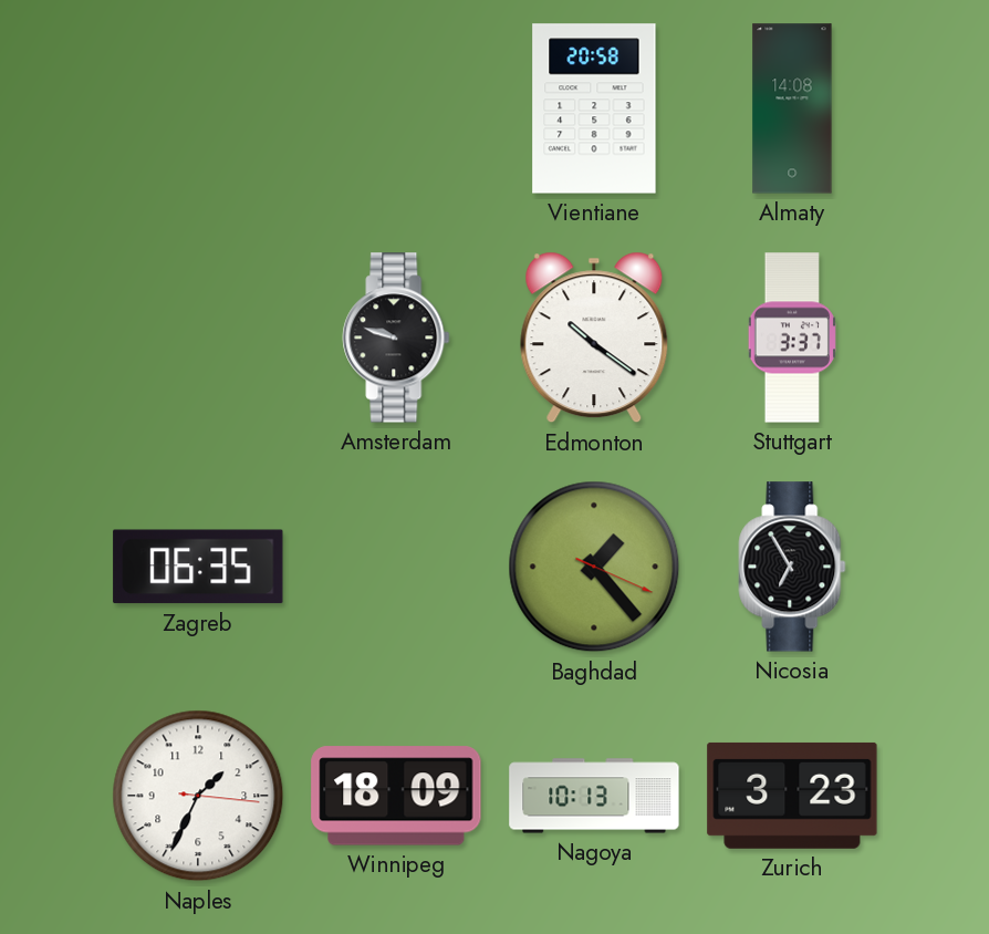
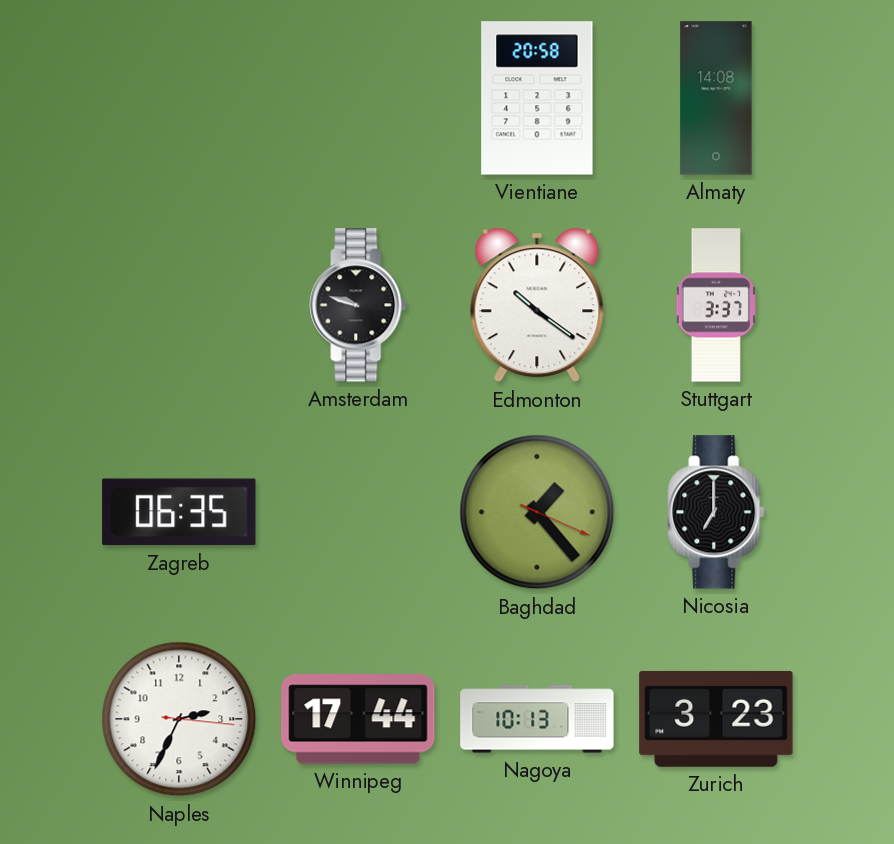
Nicosia: 6:55 -> 7:00
Naples: 1:34 -> 2:34
Winnipeg: 18:09 -> 17:44
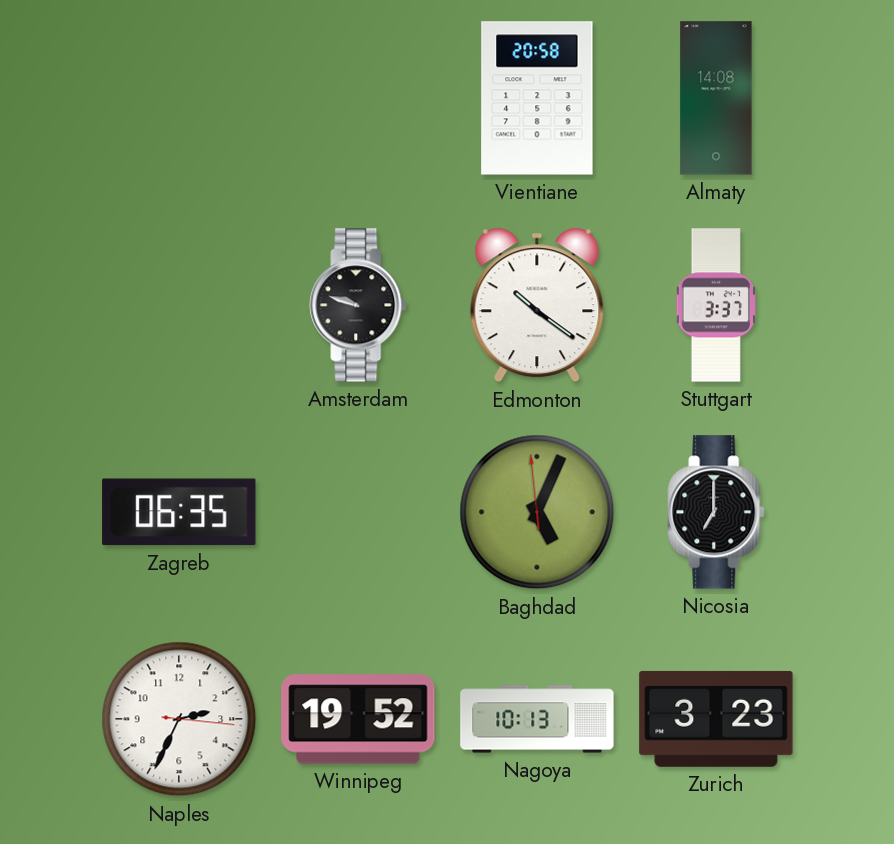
Baghdad: 1:23 -> 5:03
Winnipeg: 17:44 -> 19:52
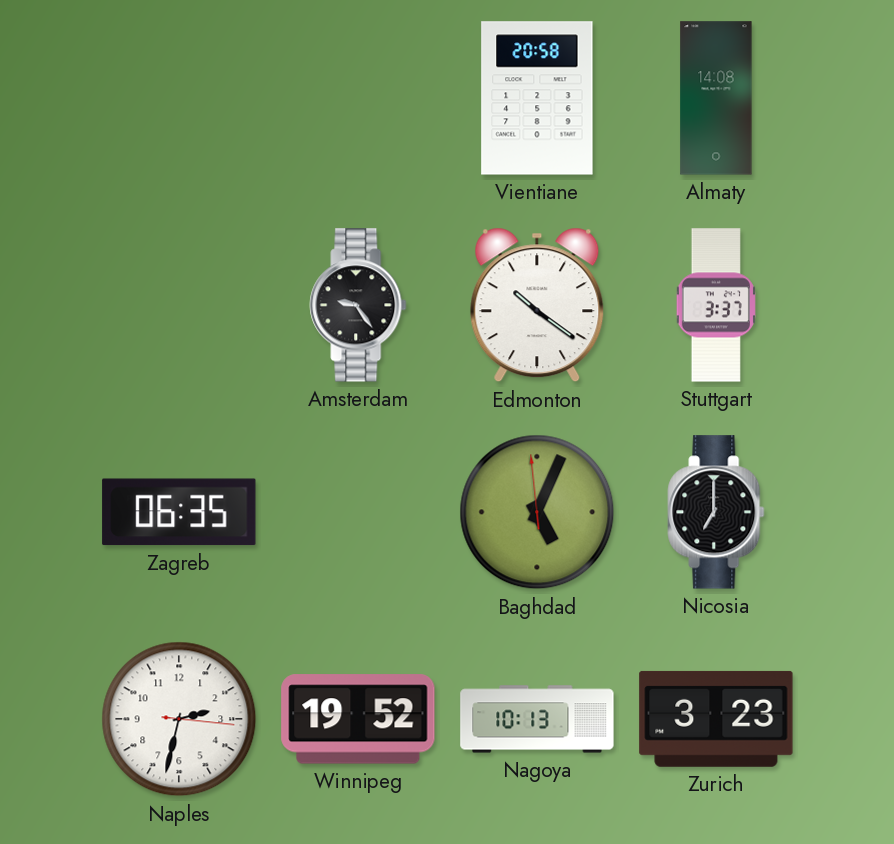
Amsterdam: 9:48 -> 9:24
Naples: 2:34 -> 2:32
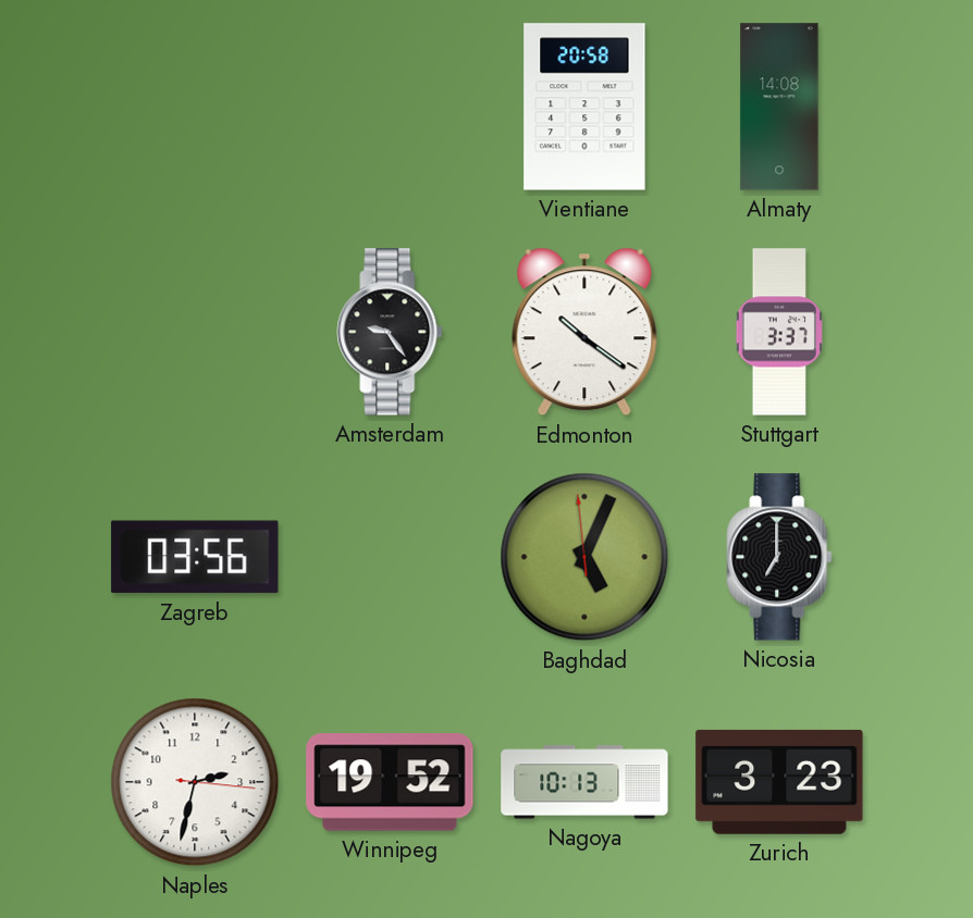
Zagreb: 06:35 -> 03:56
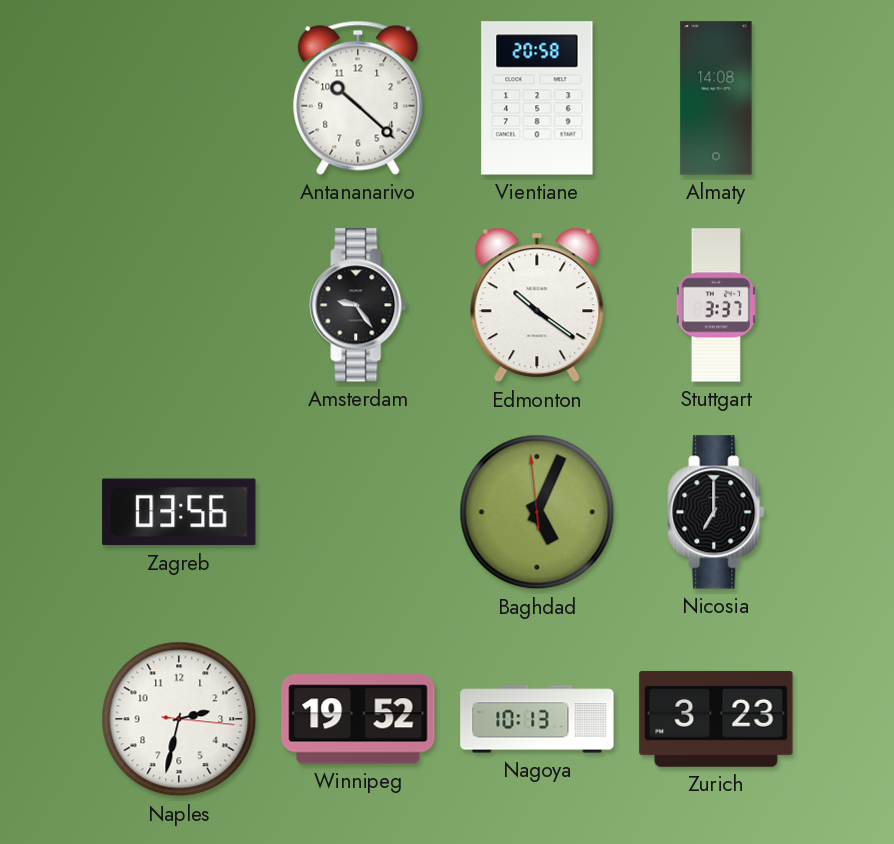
Antananarivo: none -> 10:22
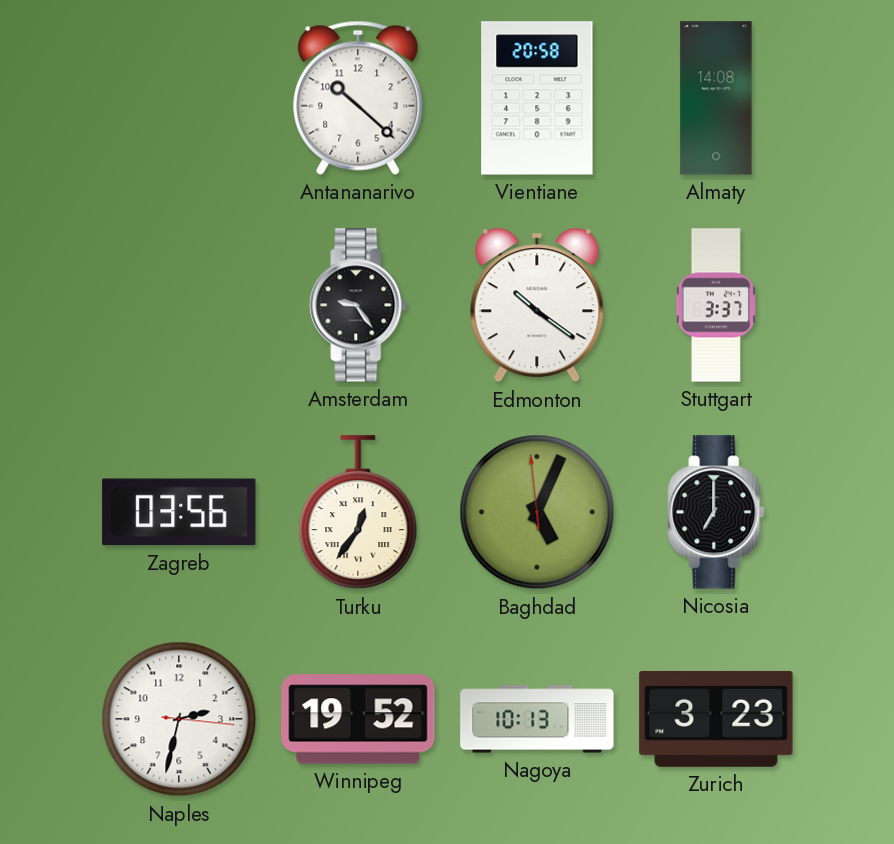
Turku: none -> 12:36
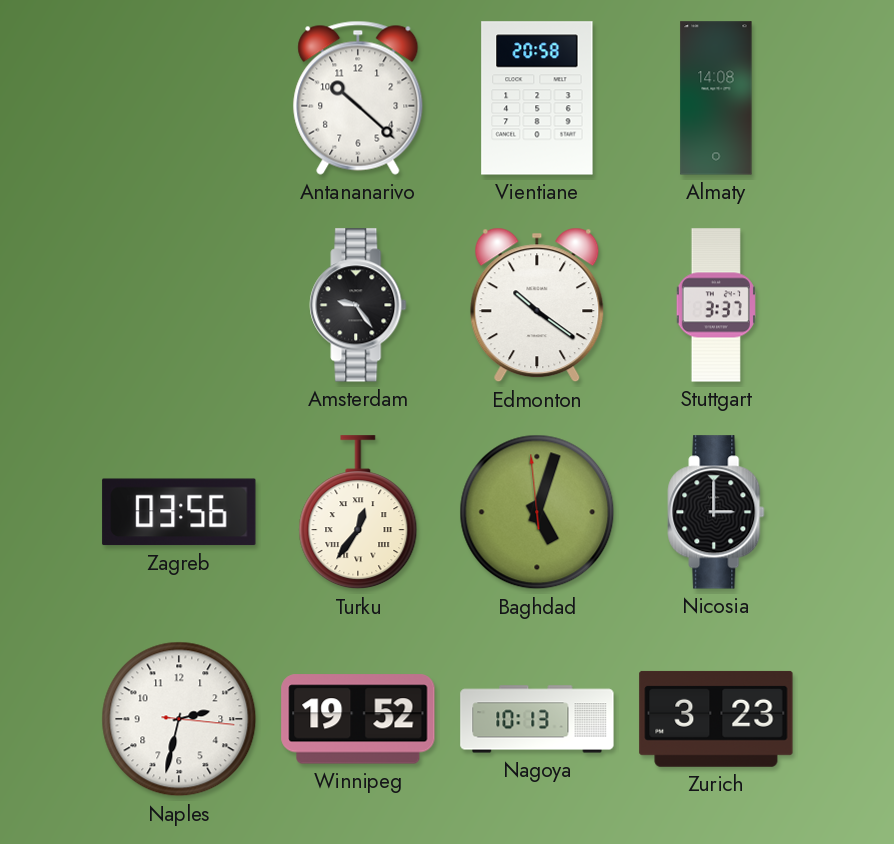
Baghdad: 5:03 -> 5:02
Nicosia: 7:00 -> 3:00
